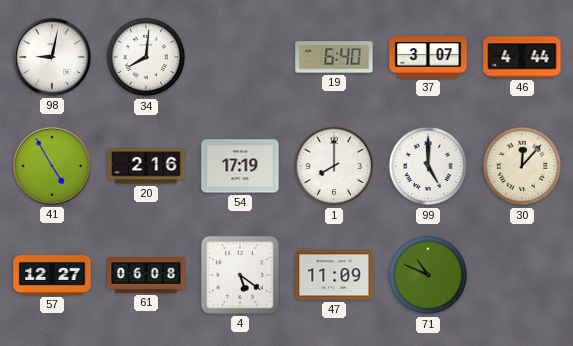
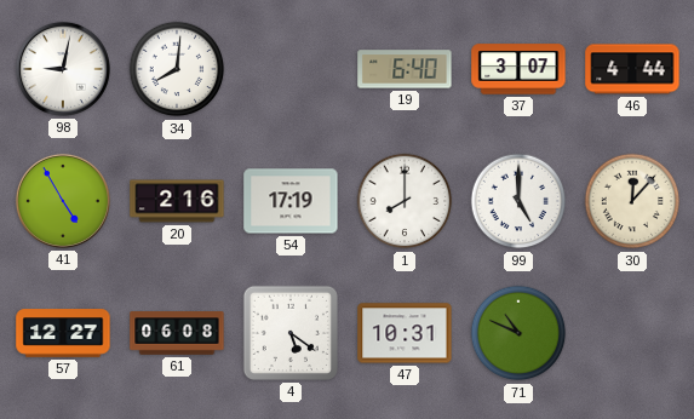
47: 11:09 -> 10:31
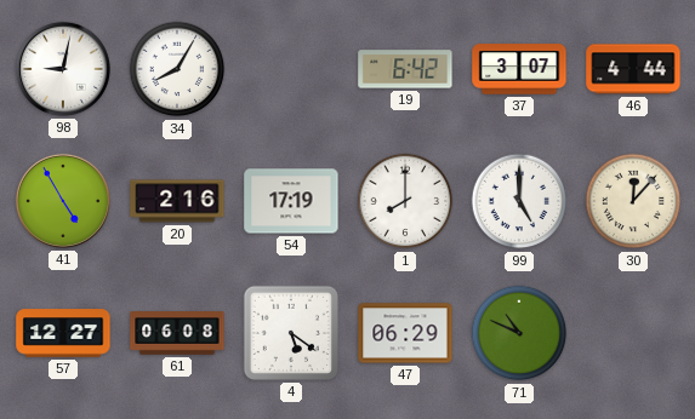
34: 8:01 -> 8:05
19: 6:40 -> 6:42
47: 10:31 -> 06:29
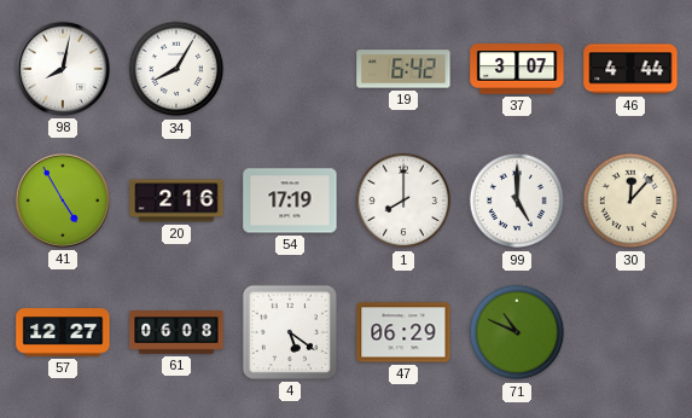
98: 9:02 -> 8:02
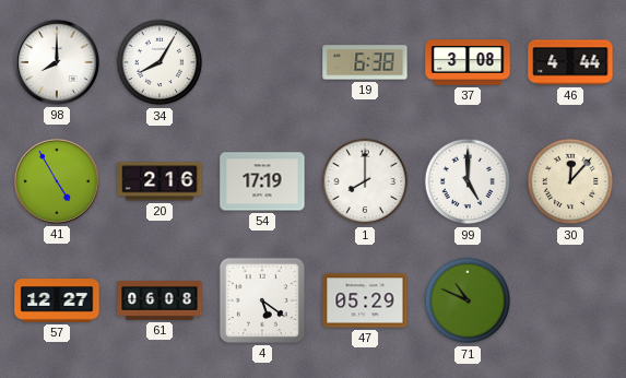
98: 8:02 -> 8:00
19: 6:42 -> 6:38
37: 3:07 -> 3:08
47: 06:29 -> 05:29
